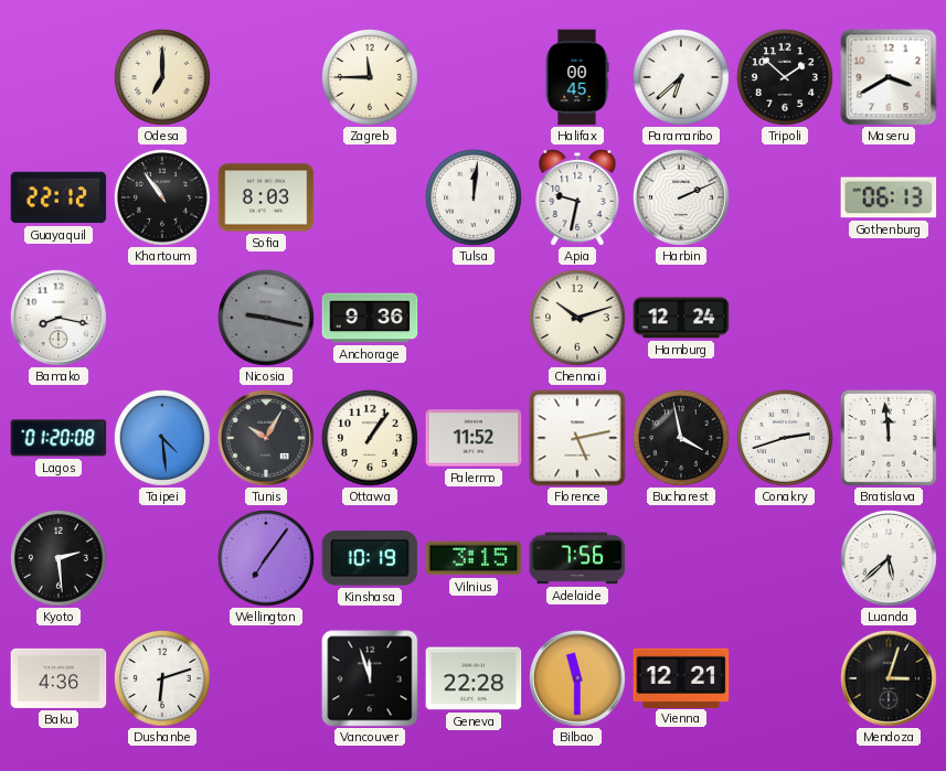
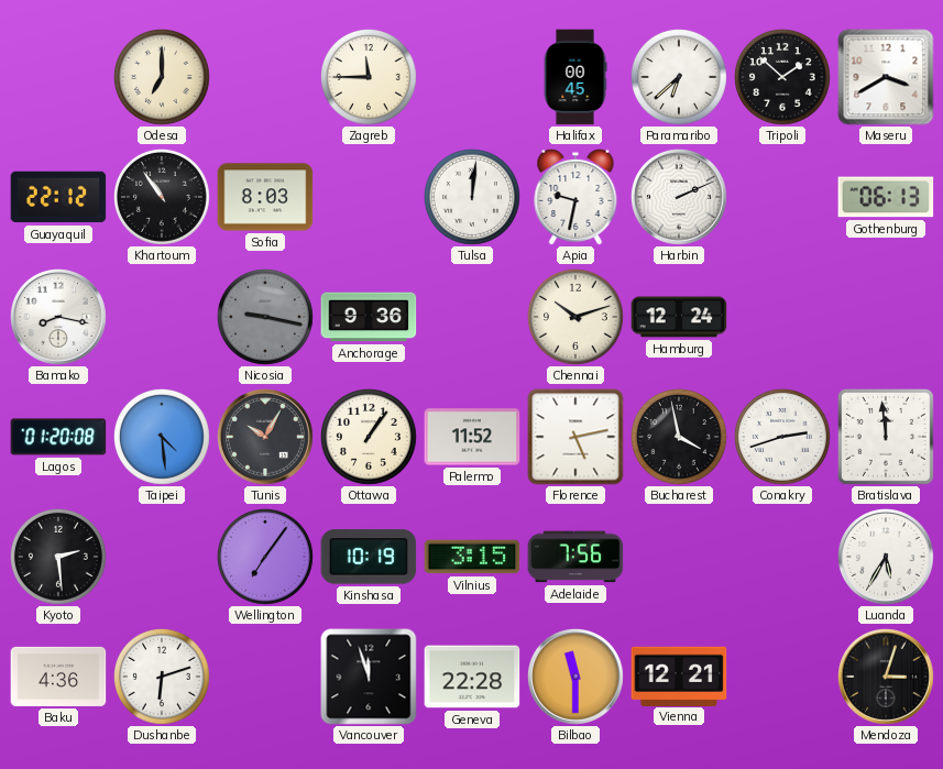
Luanda: 5:38 -> 5:35
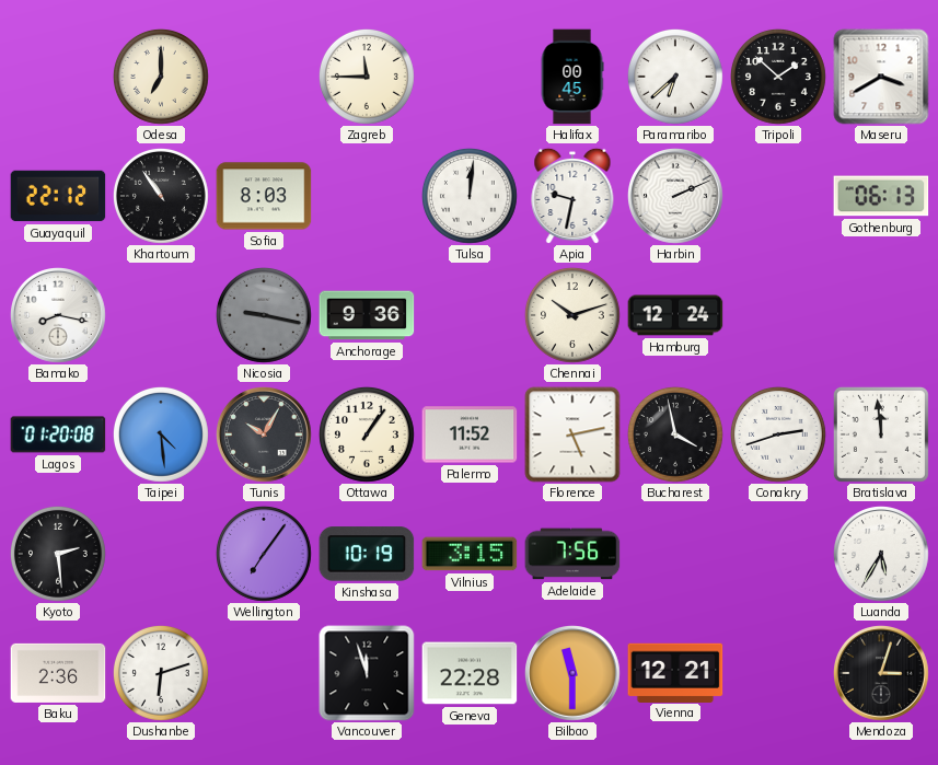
Baku: 4:36 -> 2:36
